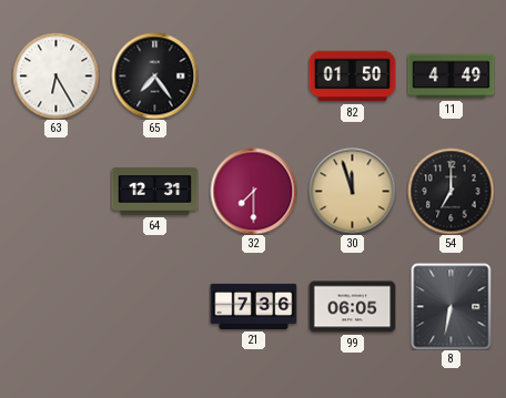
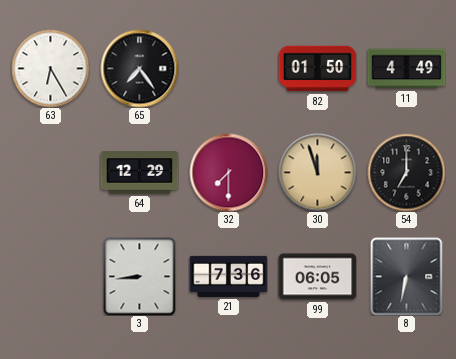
64: 12:31 -> 12:29
3: none -> 8:44
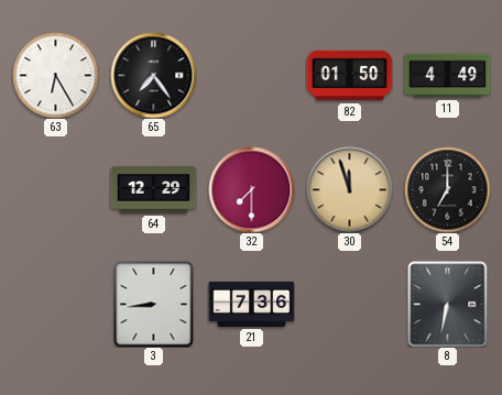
99: 06:05 -> none
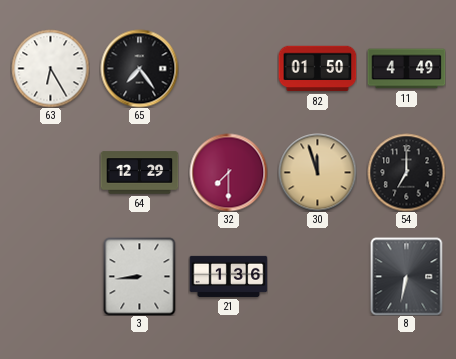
21: 7:36 -> 1:36
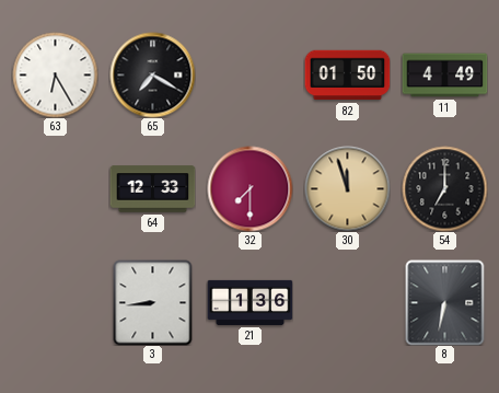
65: 7:24 -> 7:20
64: 12:29 -> 12:33
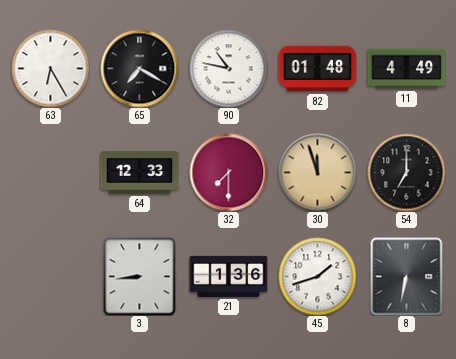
90: none -> 10:47
82: 01:50 -> 01:48
45: none -> 1:42
